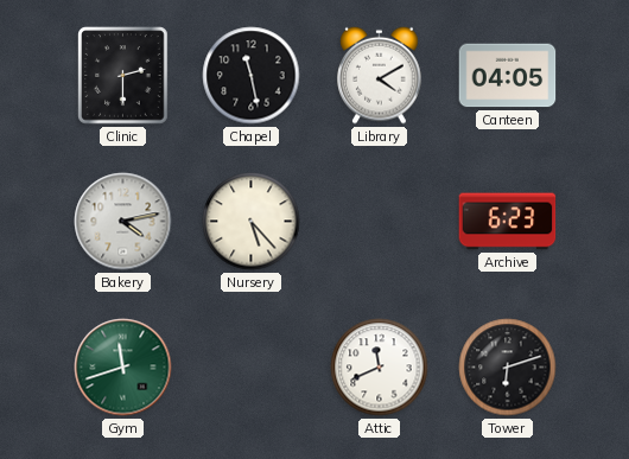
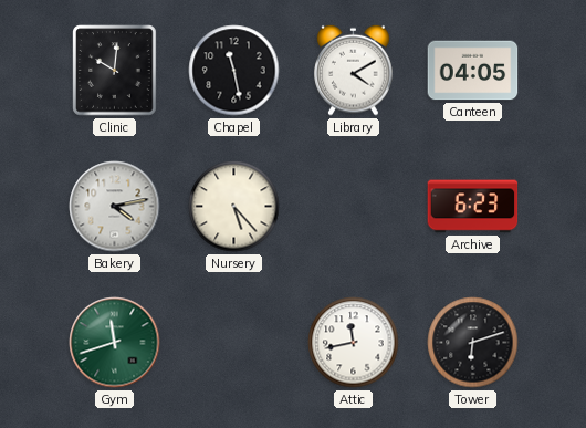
Clinic: 2:30 -> 10:01
Attic: 11:41 -> 11:43
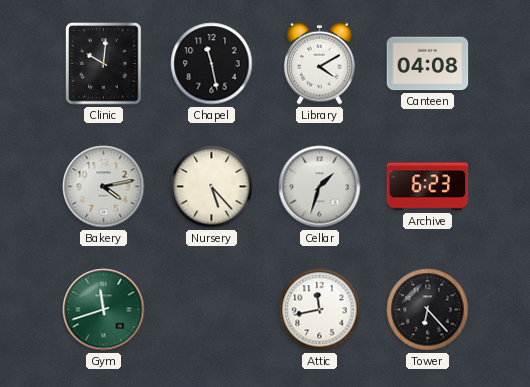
Canteen: 04:05 -> 04:08
Cellar: none -> 1:33
Tower: 6:12 -> 6:23
